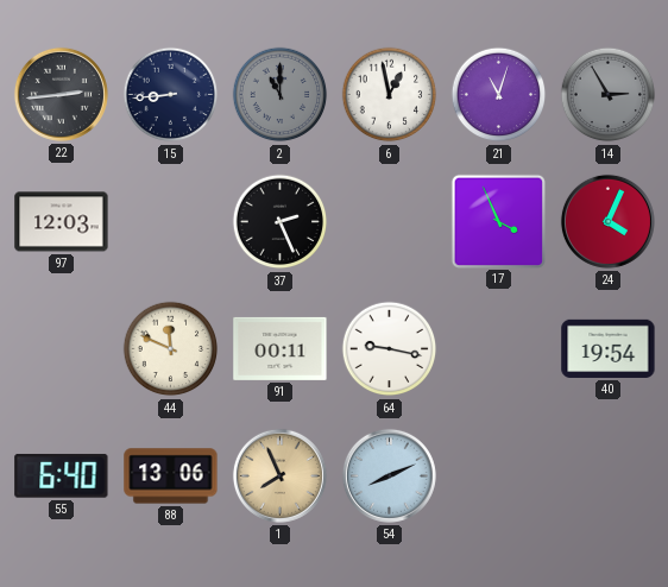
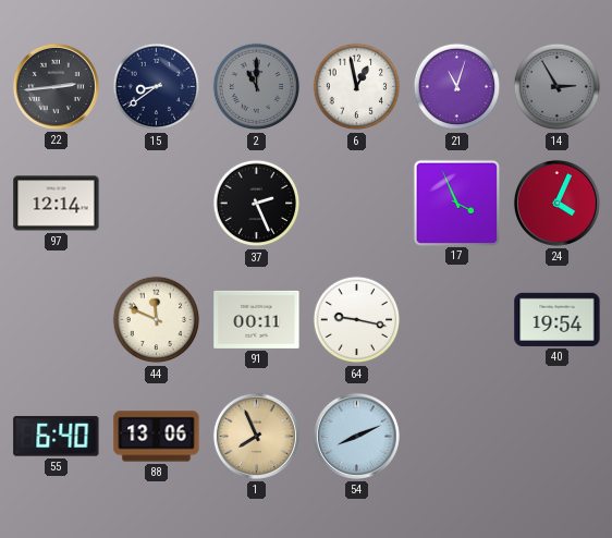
15: 8:44 -> 8:39
97: 12:03 -> 12:14
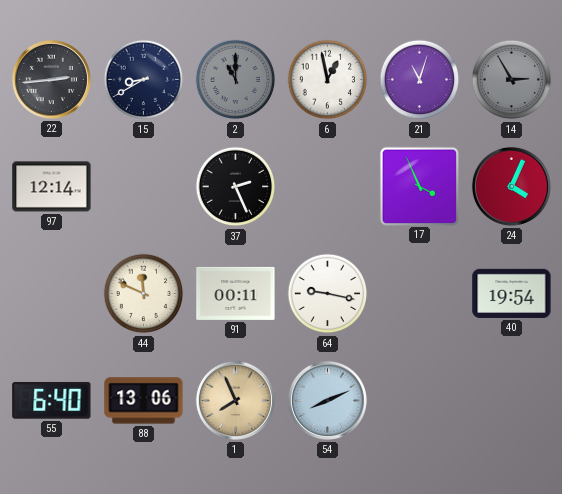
15: 8:39 -> 8:40
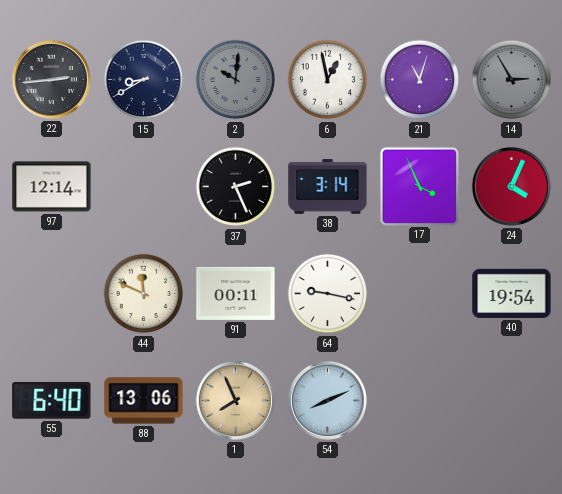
2: 11:00 -> 10:01
38: none -> 3:14
